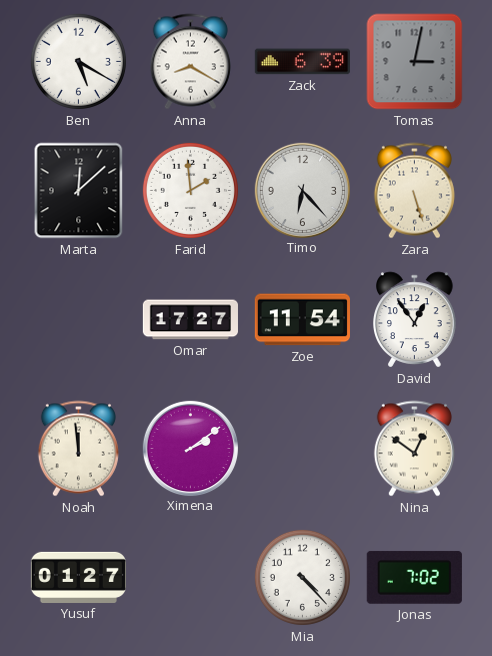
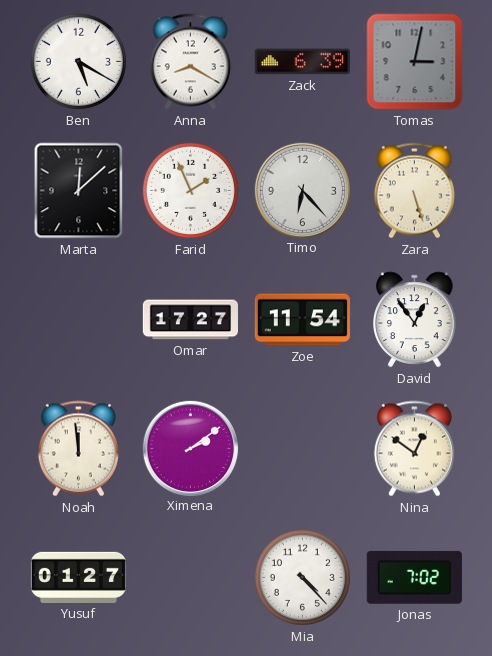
Farid: 1:59 -> 1:56
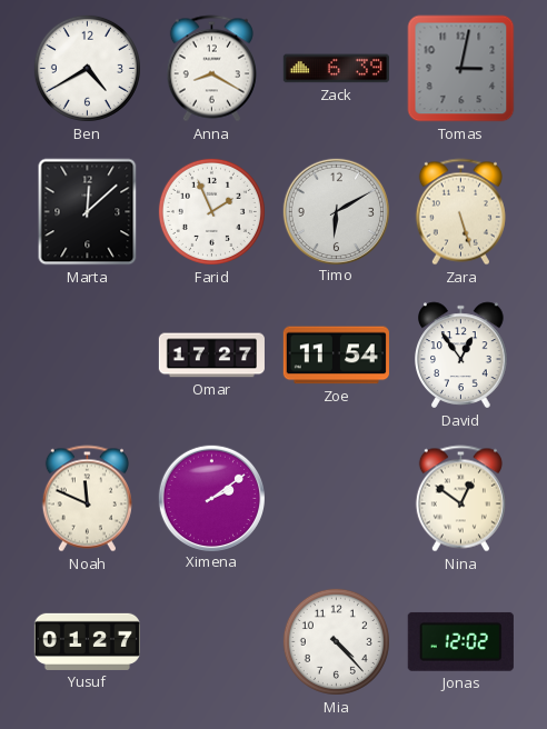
Ben: 5:20 -> 4:40
Timo: 6:23 -> 6:10
Noah: 11:59 -> 11:49
Jonas: 7:02 -> 12:02
